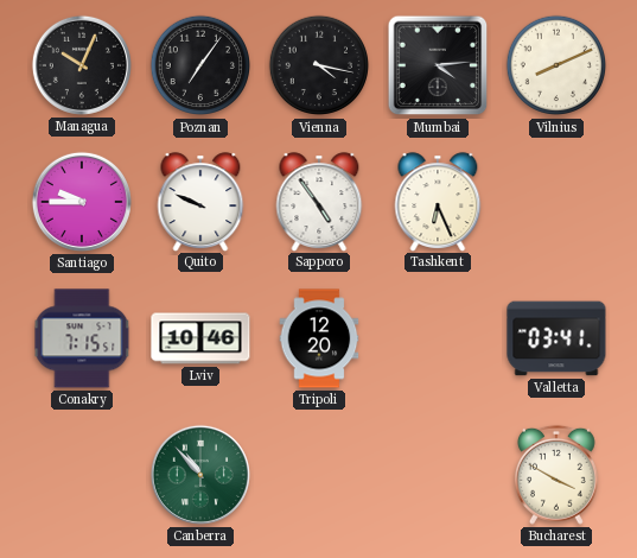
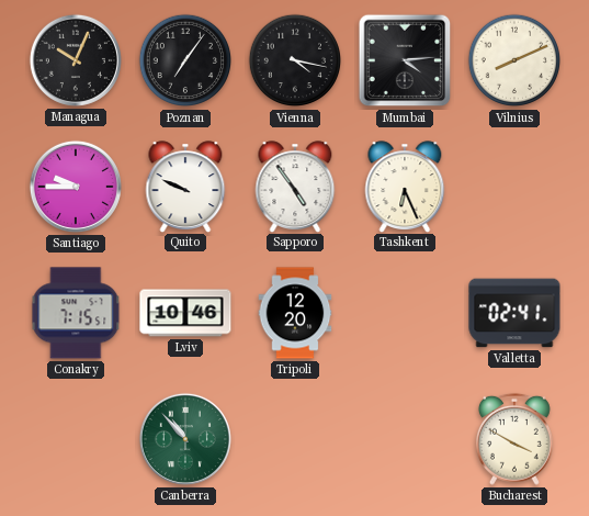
Valletta: 03:41 -> 02:41
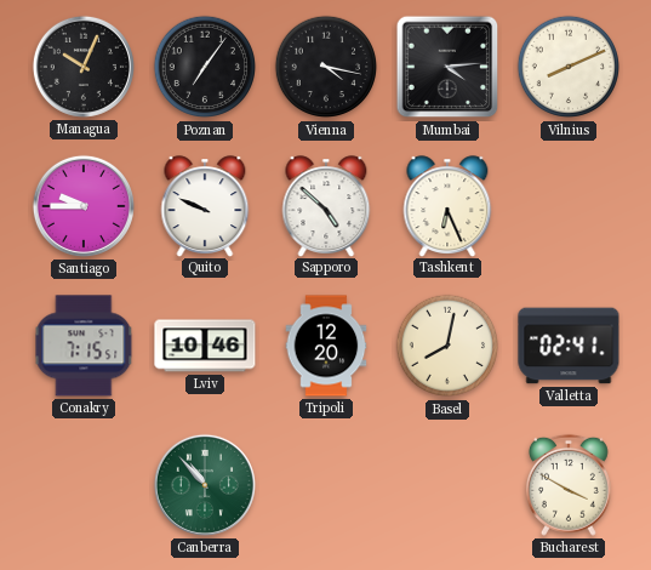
Sapporo: 4:54 -> 4:52
Basel: none -> 8:02
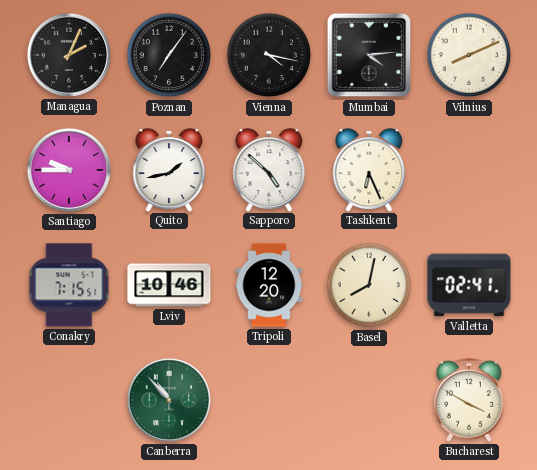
Managua: 10:04 -> 2:04
Quito: 9:49 -> 1:43
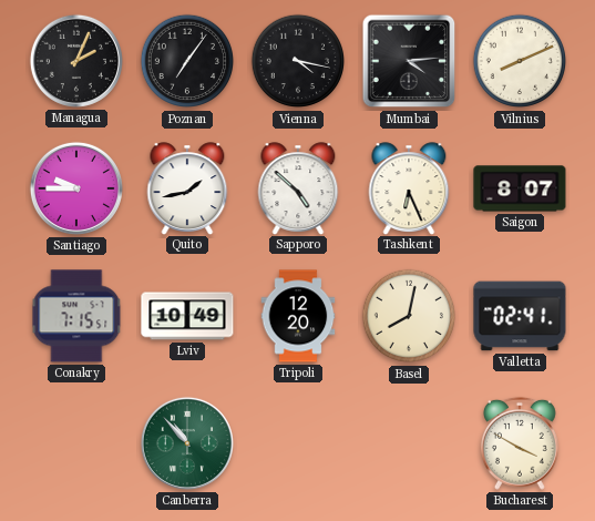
Saigon: none -> 8:07
Lviv: 10:46 -> 10:49
